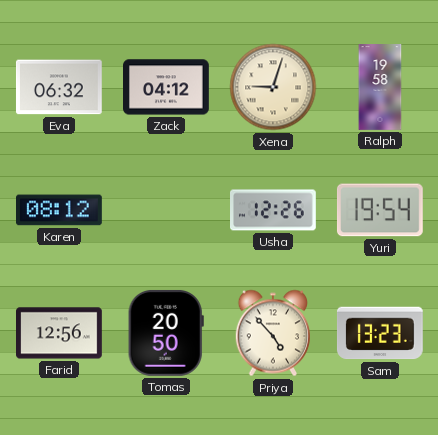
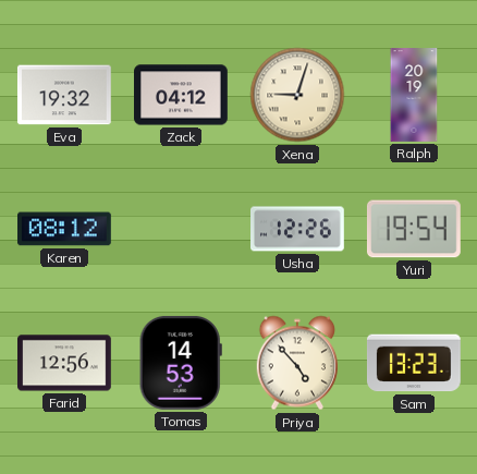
Eva: 06:32 -> 19:32
Ralph: 19:58 -> 20:19
Tomas: 20:50 -> 14:53
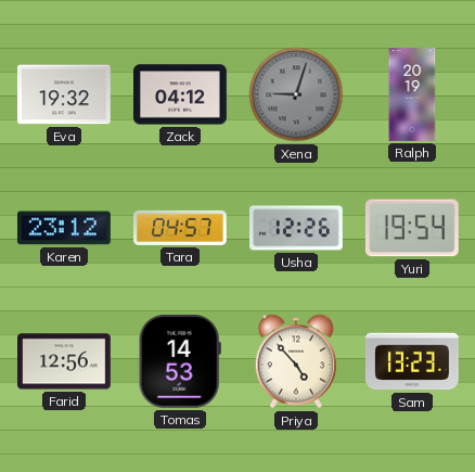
Xena dial: cream -> grey
Karen: 08:12 -> 23:12
Tara: none -> 04:57
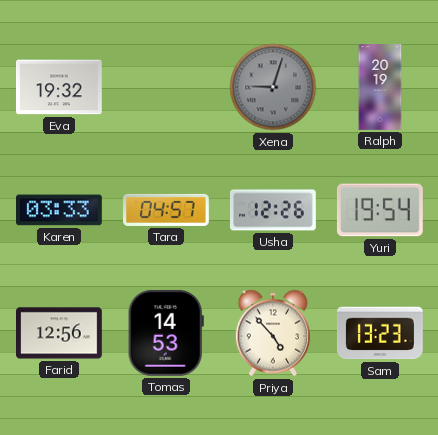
Zack: 04:12 -> none
Karen: 23:12 -> 03:33
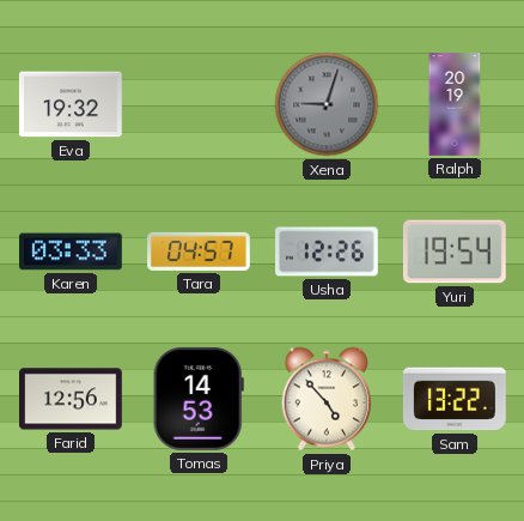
Sam: 13:23 -> 13:22
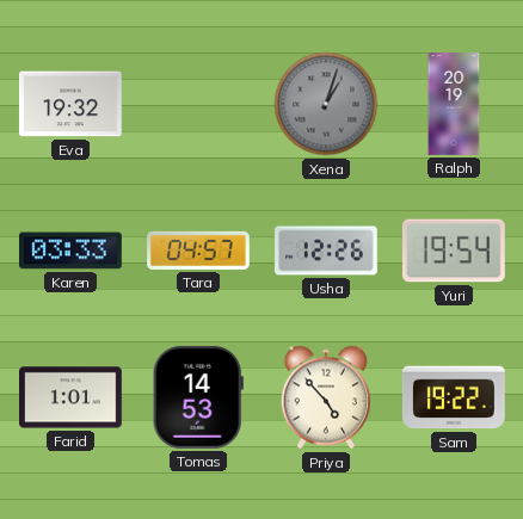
Xena: 9:03 -> 1:03
Farid: 12:56 -> 1:01
Sam: 13:22 -> 19:22
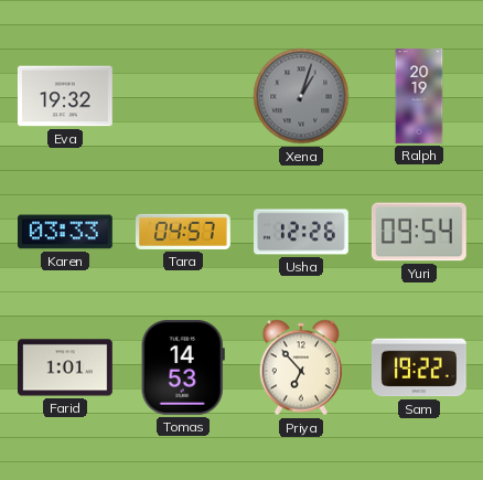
Yuri: 19:54 -> 09:54
Priya: 4:53 -> 6:53
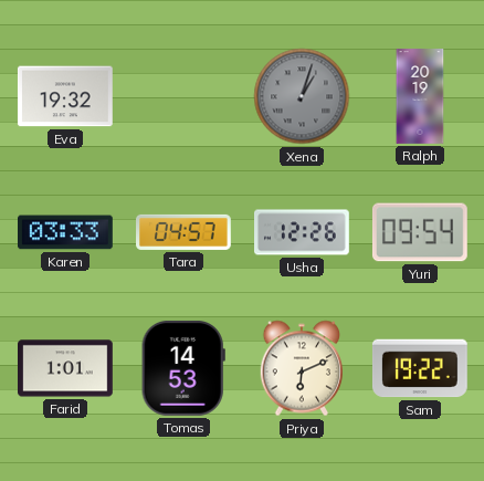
Priya: 6:53 -> 6:11
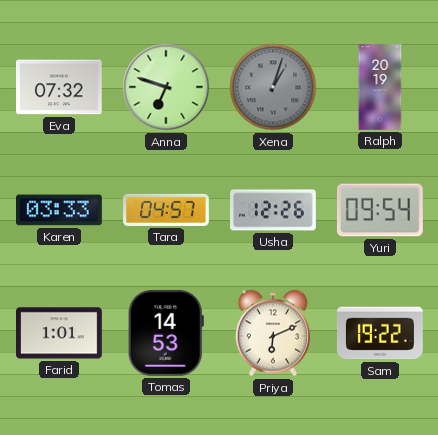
Eva: 19:32 -> 07:32
Anna: none -> 6:48
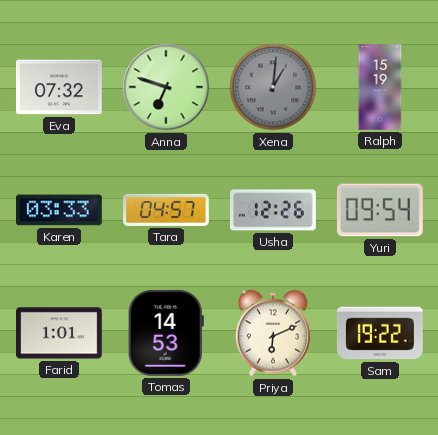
Xena: 1:03 -> 1:01
Ralph: 20:19 -> 15:19
